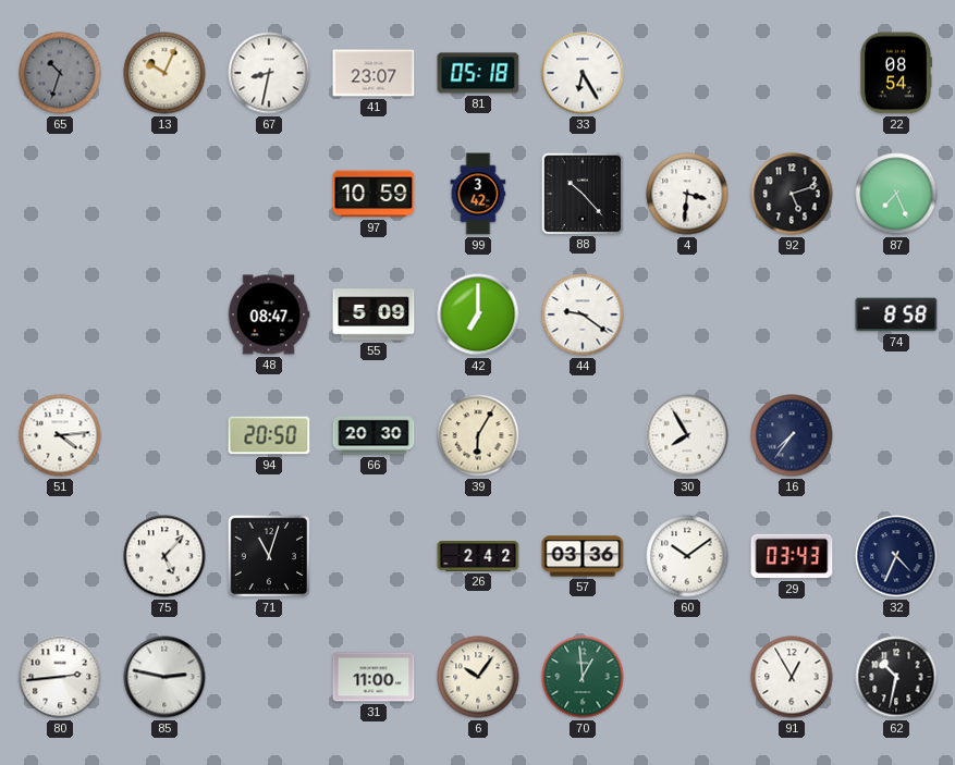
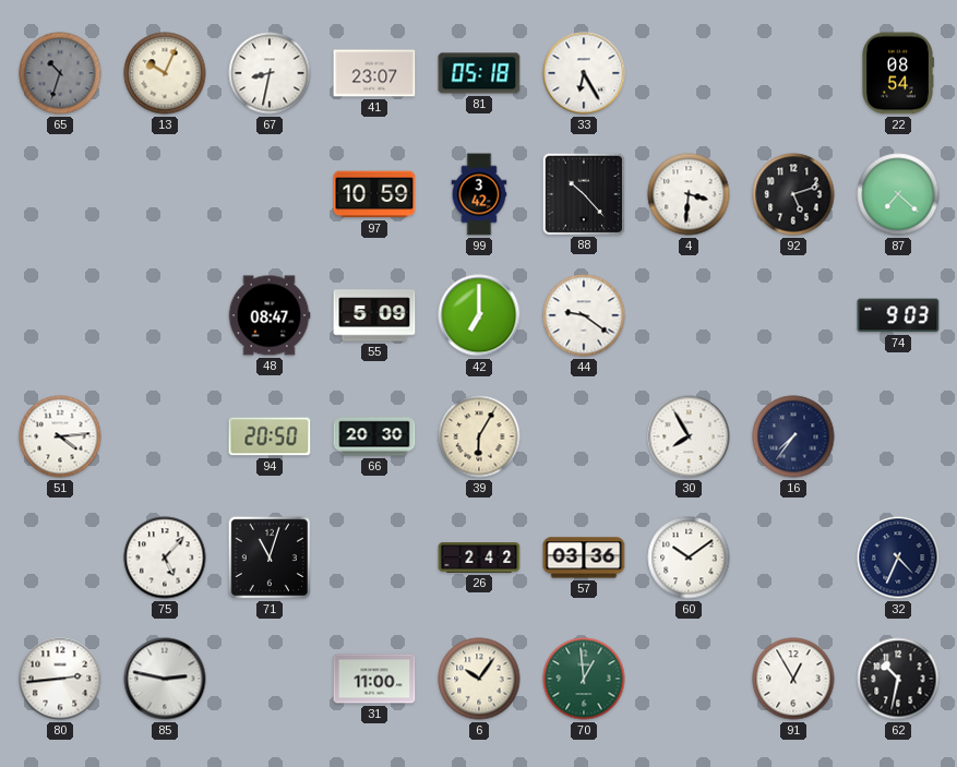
87: 7:26 -> 7:22
74: 8:58 -> 9:03
29: 03:43 -> none
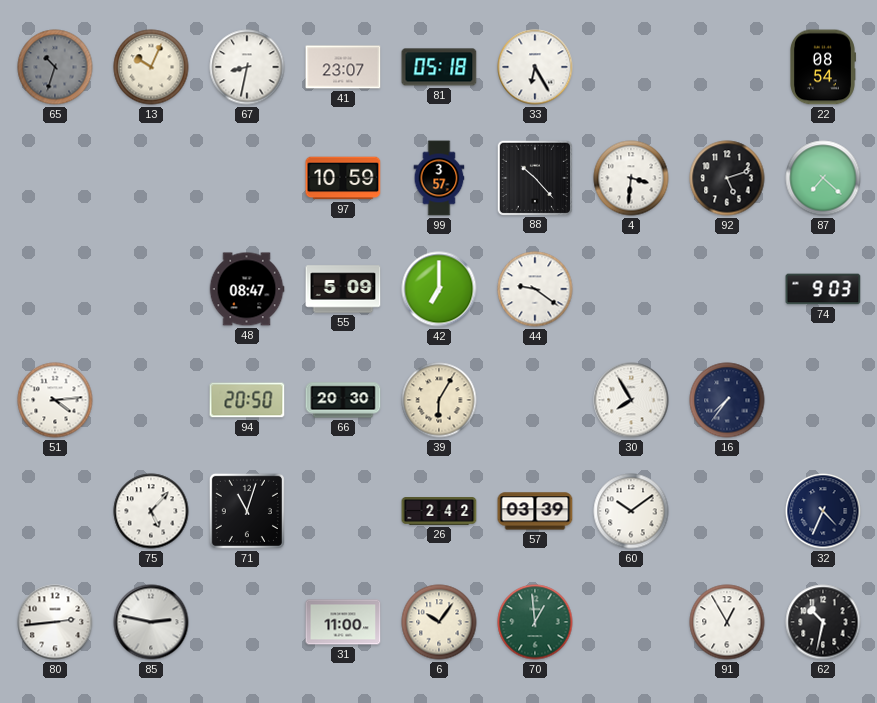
99: 3:42 -> 3:57
57: 03:36 -> 03:39
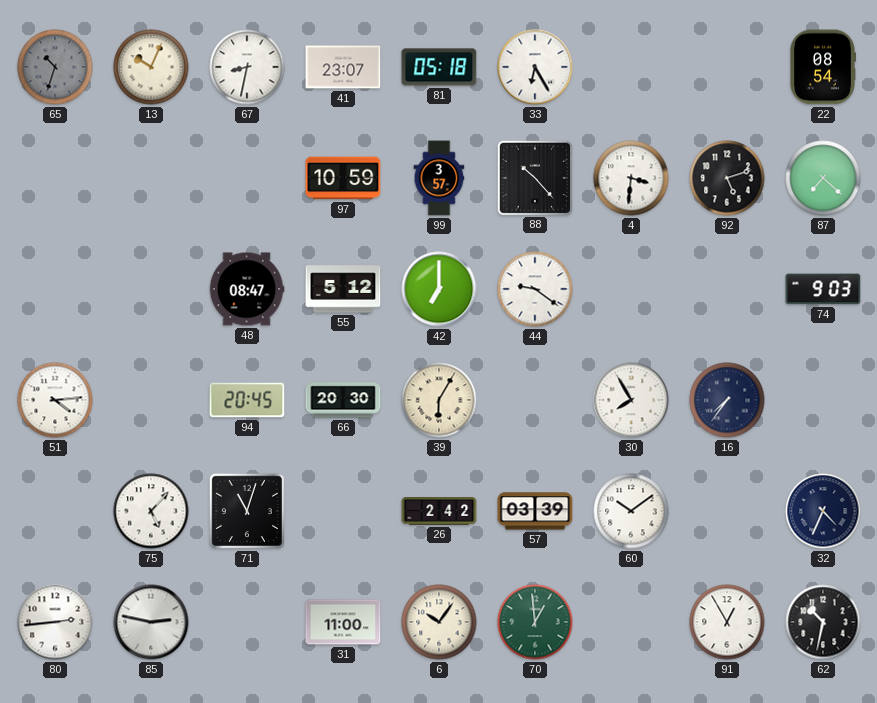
55: 5:09 -> 5:12
94: 20:50 -> 20:45
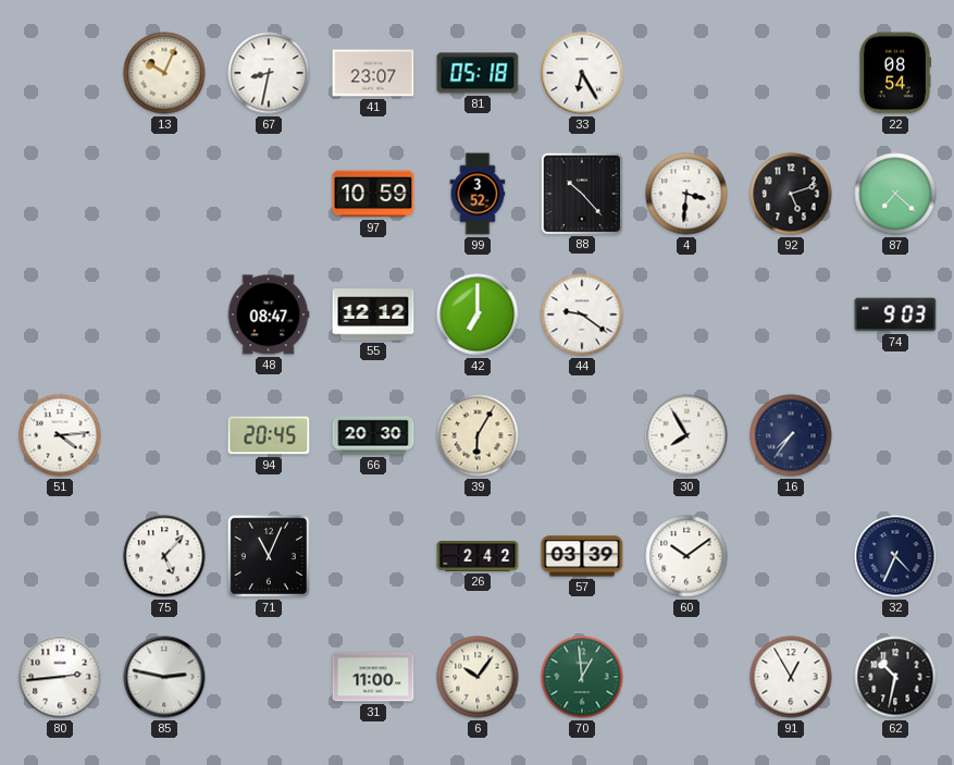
65: 10:33 -> none
99: 3:57 -> 3:52
55: 5:12 -> 12:12
71: 11:03 -> 11:04
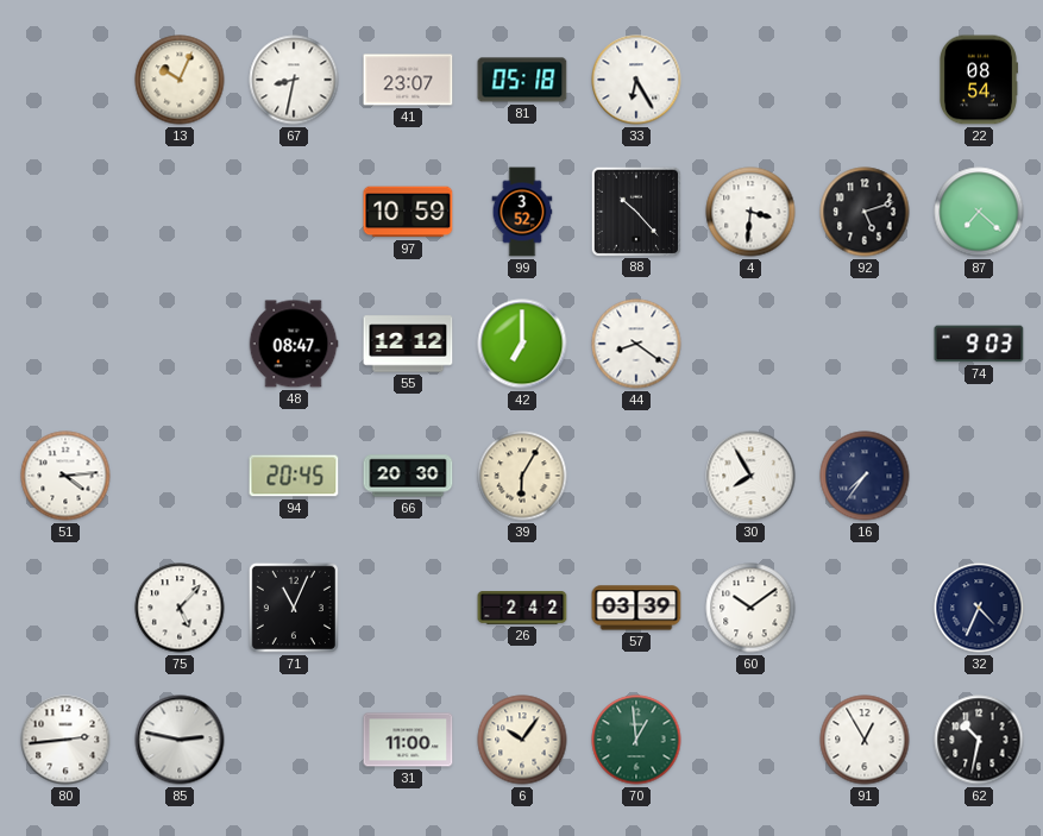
44: 9:21 -> 8:21
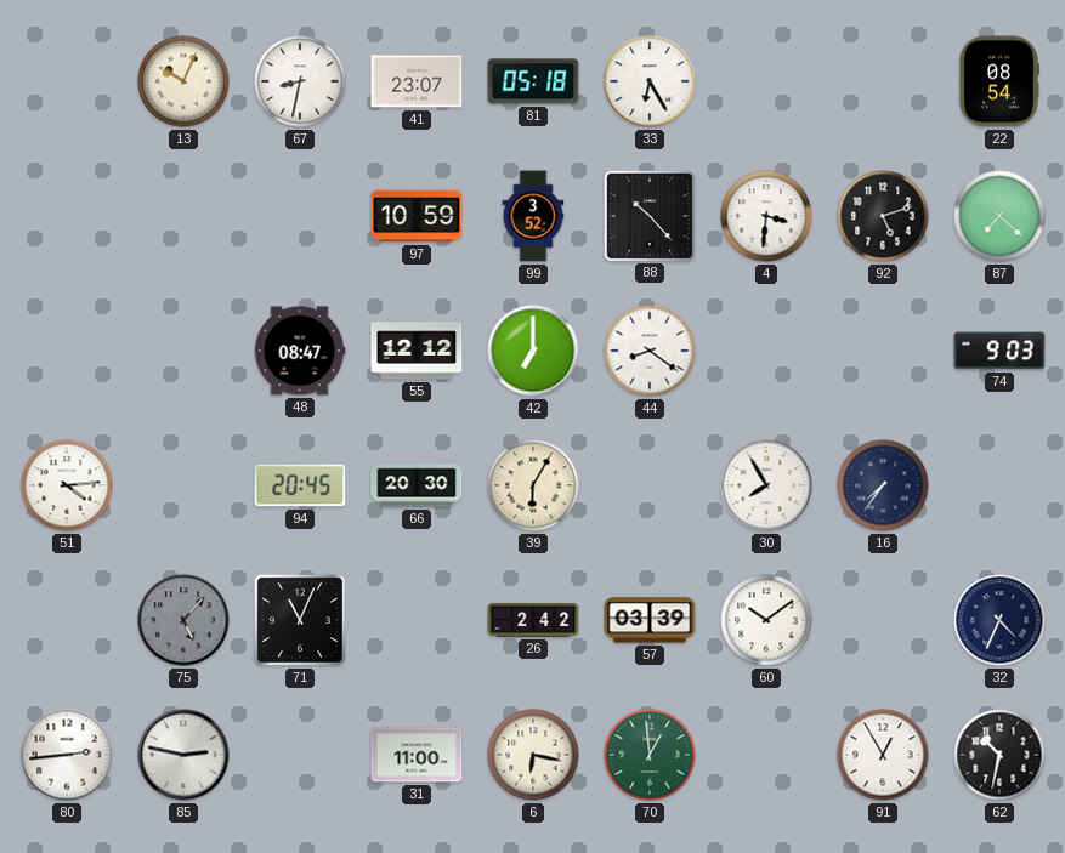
75 dial: white -> grey
6: 10:06 -> 6:17
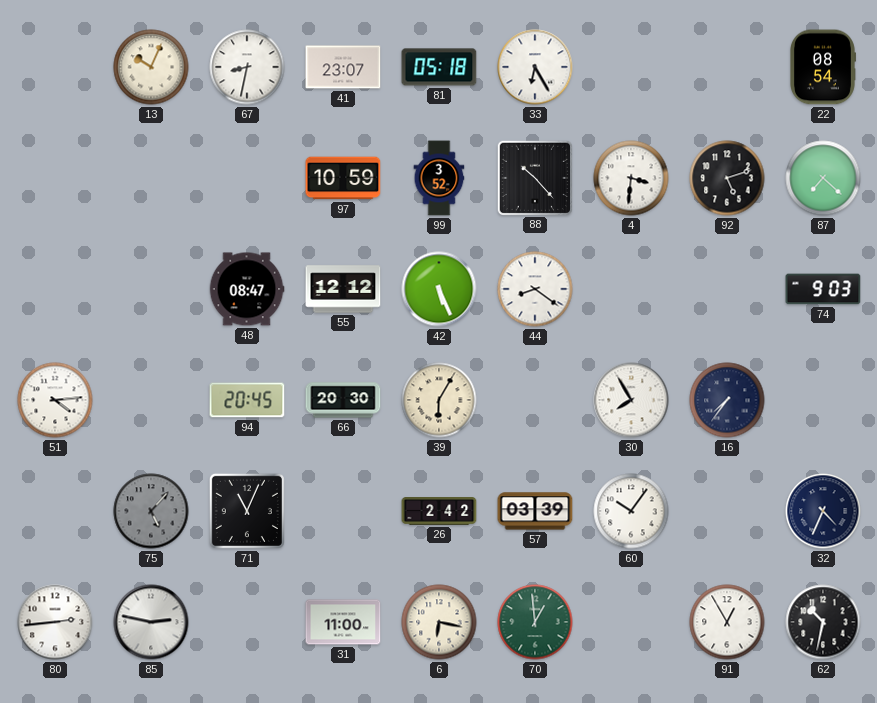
42: 7:00 -> 5:26
60: 10:09 -> 10:06
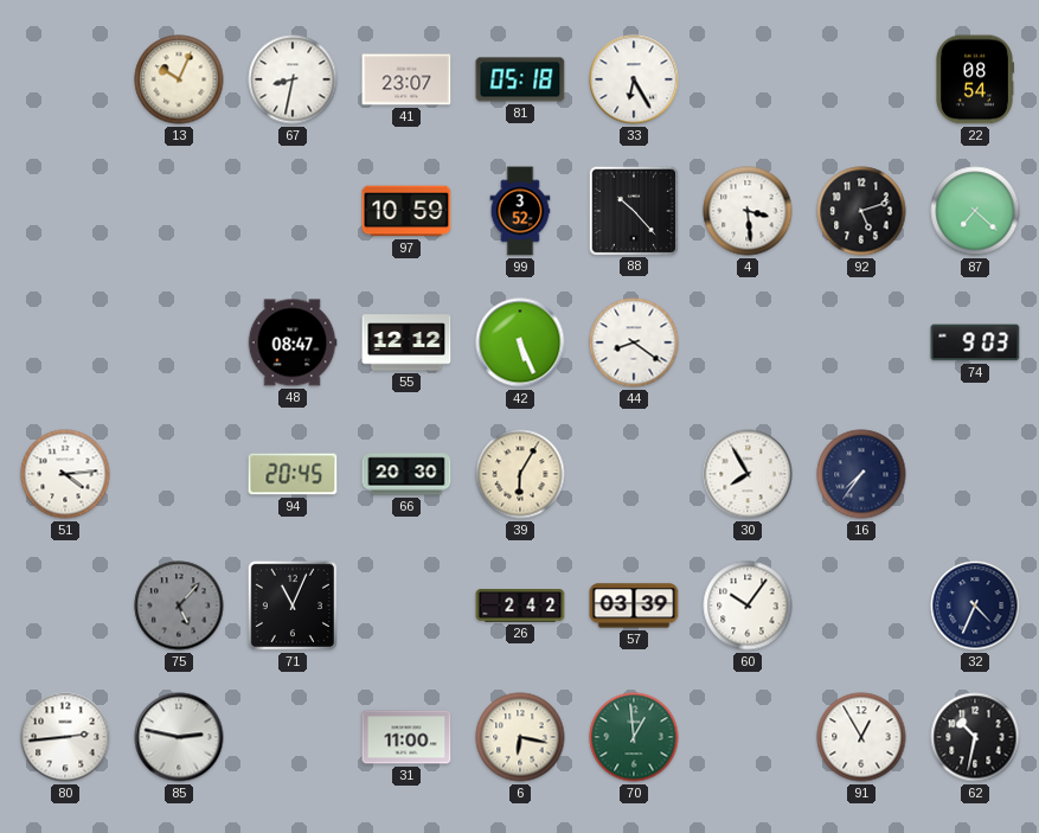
4: 3:31 -> 3:29
